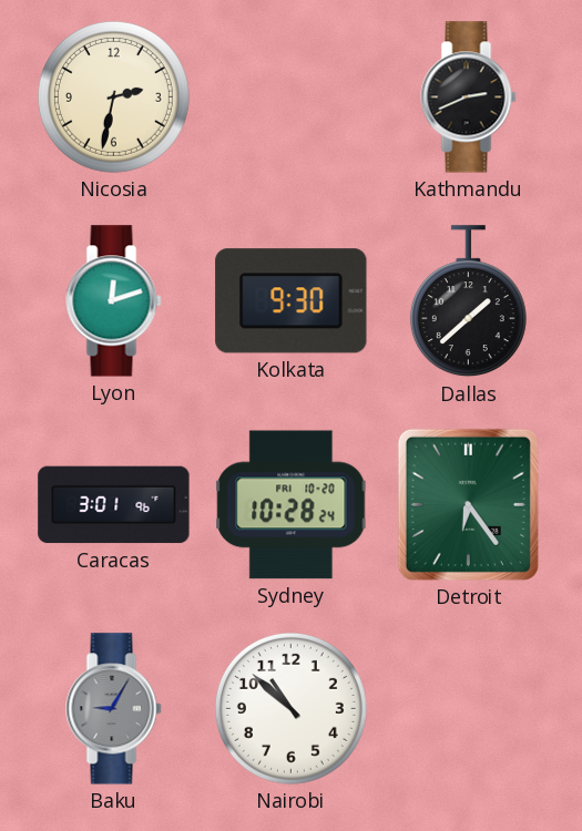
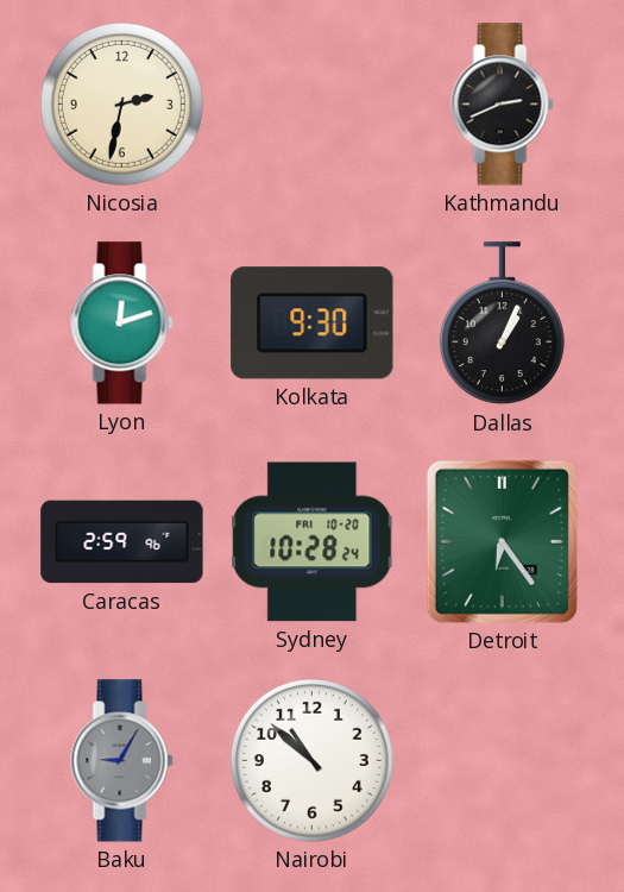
Dallas: 1:38 -> 1:04
Caracas: 3:01 -> 2:59
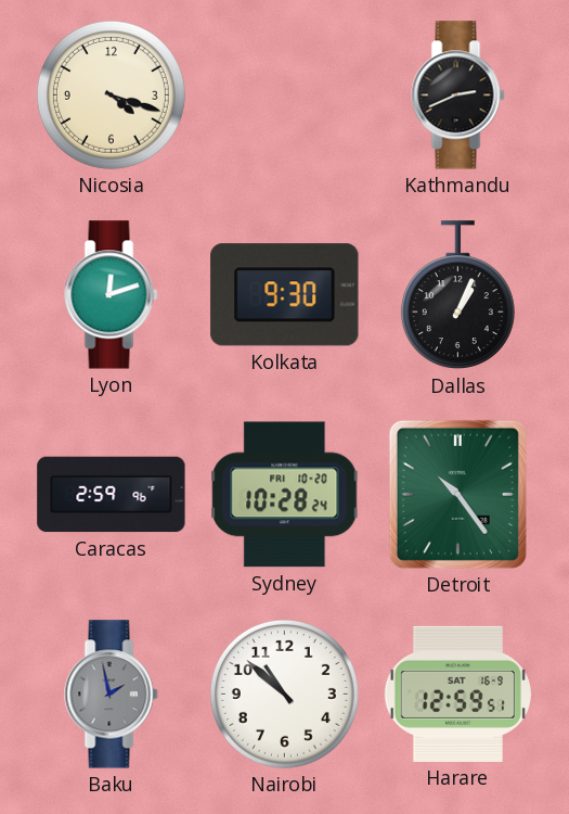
Nicosia: 2:32 -> 4:18
Detroit: 6:24 -> 10:24
Baku: 9:05 -> 1:58
Harare: none -> 12:59
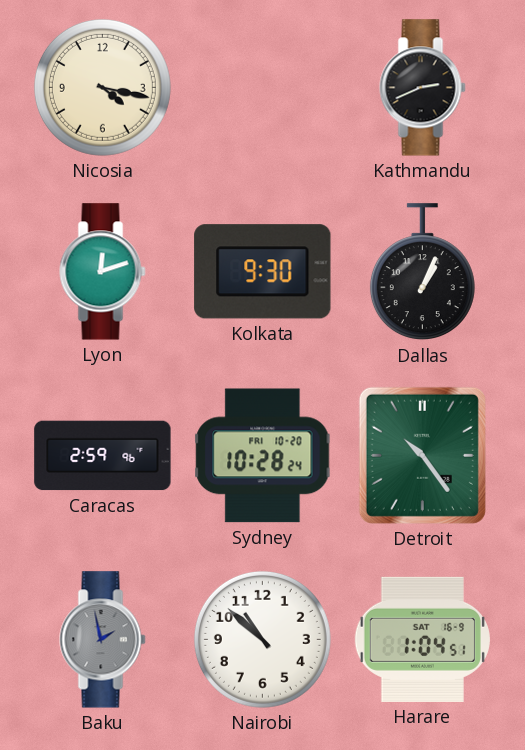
Nicosia: 4:18 -> 4:17
Harare: 12:59 -> 1:04
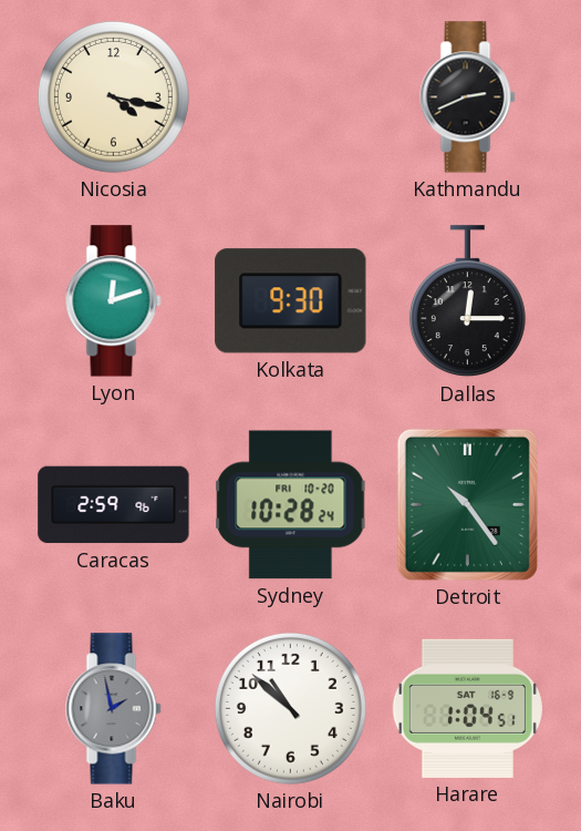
Dallas: 1:04 -> 12:15
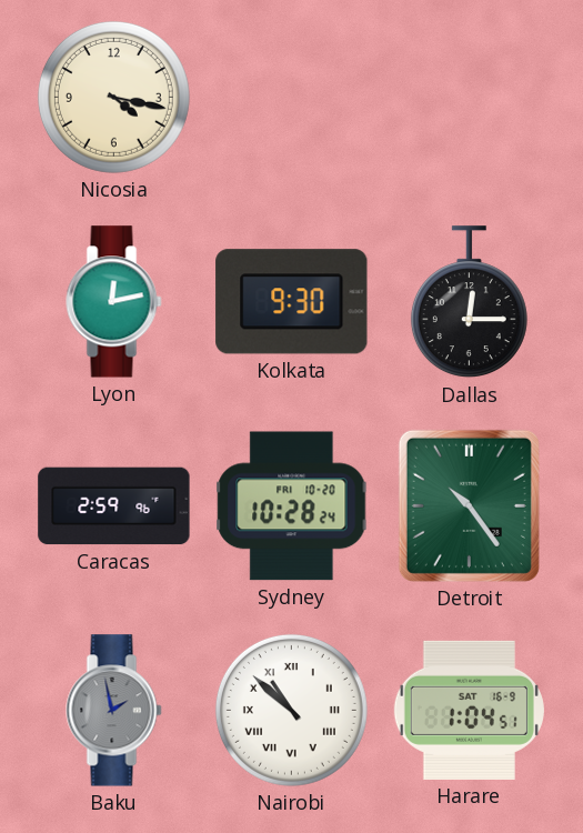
Kathmandu: 2:41 -> none
Lyon: 12:12 -> 12:13
Nairobi numerals: Arabic -> Roman
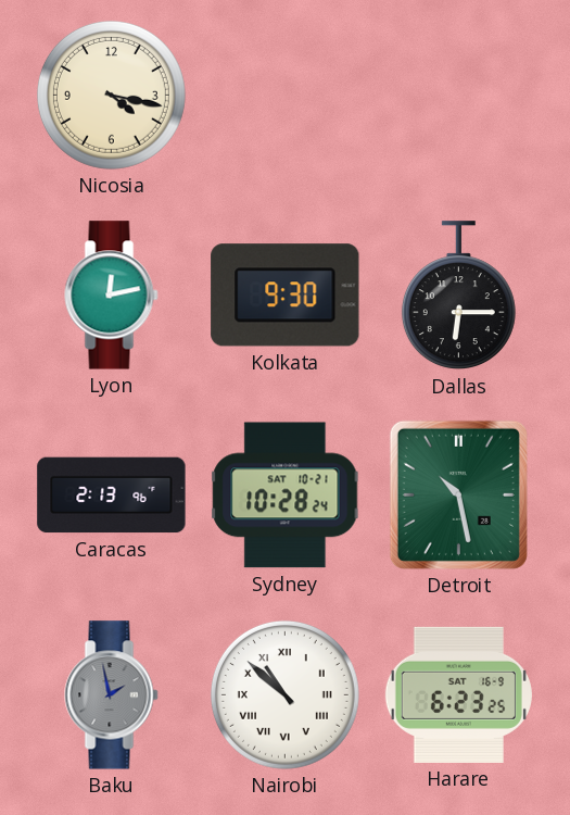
Dallas: 12:15 -> 6:15
Caracas: 2:59 -> 2:13
Sydney date: FRI 10-20 -> SAT 10-21
Detroit: 10:24 -> 10:28
Harare: 1:04 -> 6:23
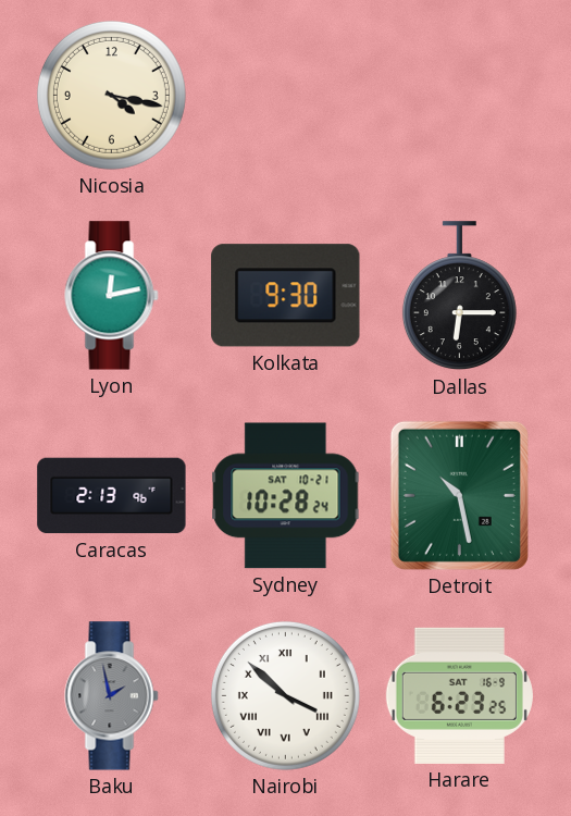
Nairobi: 10:52 -> 3:52
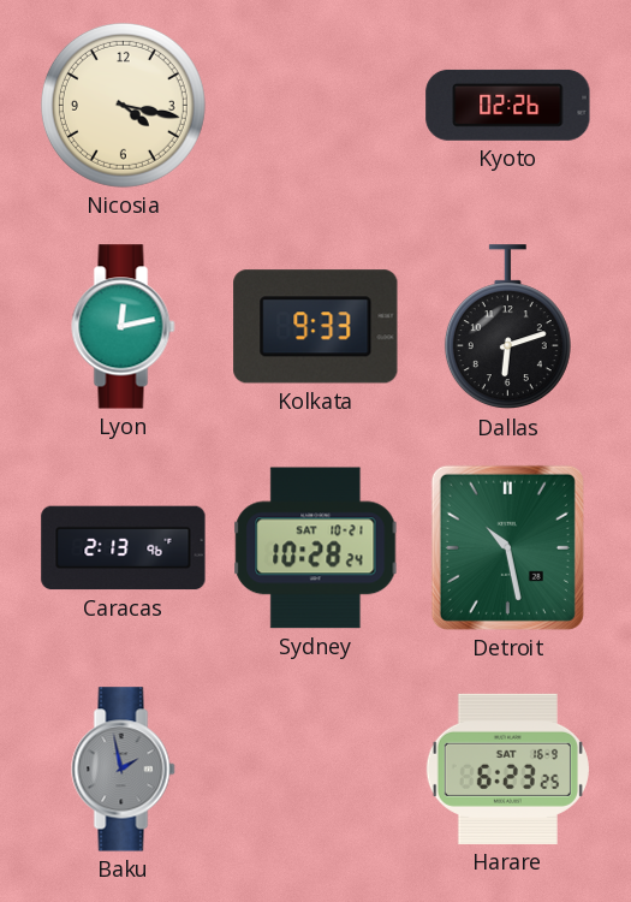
Kyoto: none -> 02:26
Kolkata: 9:30 -> 9:33
Dallas: 6:15 -> 6:12
Nairobi: 3:52 -> none
